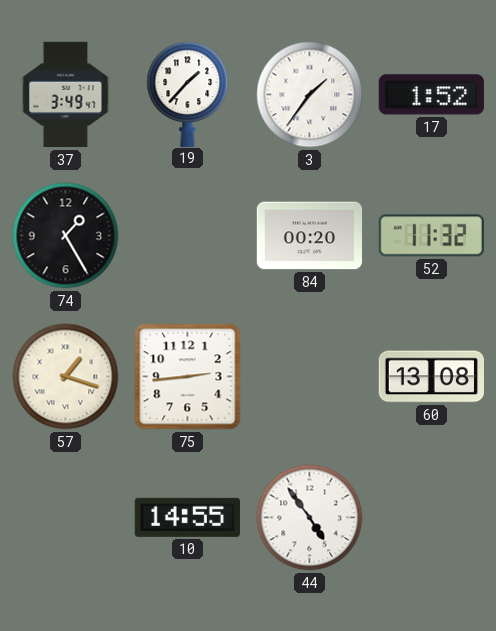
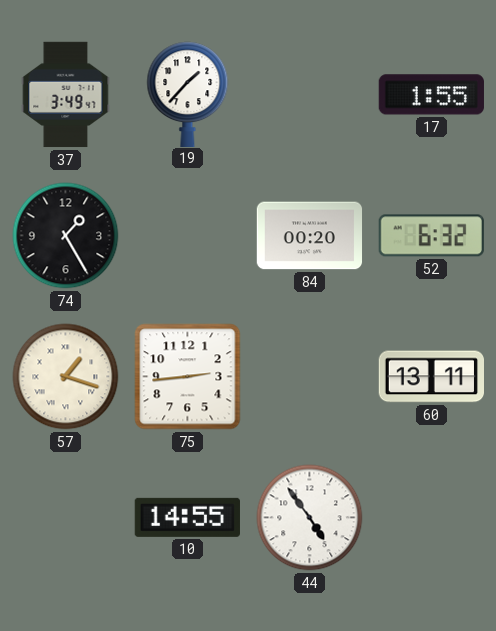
3: 1:36 -> none
17: 1:52 -> 1:55
52: 11:32 -> 6:32
60: 13:08 -> 13:11
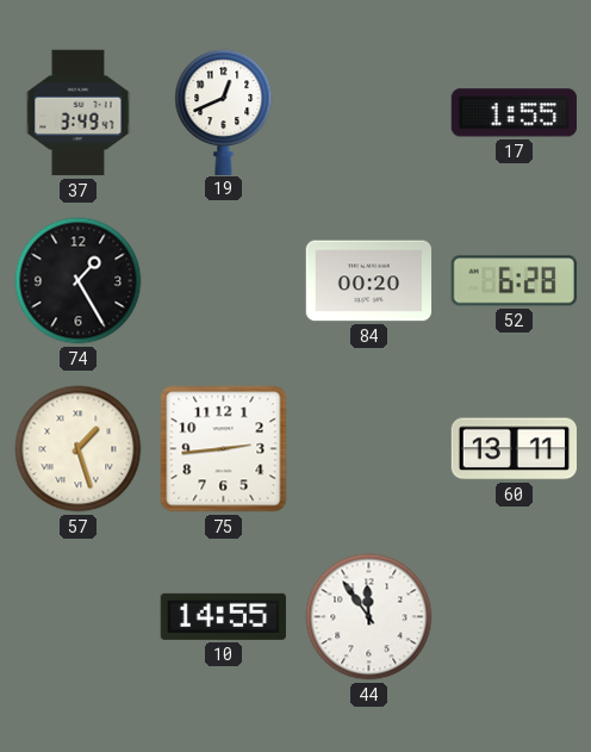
19: 1:37 -> 12:41
52: 6:32 -> 6:28
57: 1:18 -> 1:27
44: 4:54 -> 11:54
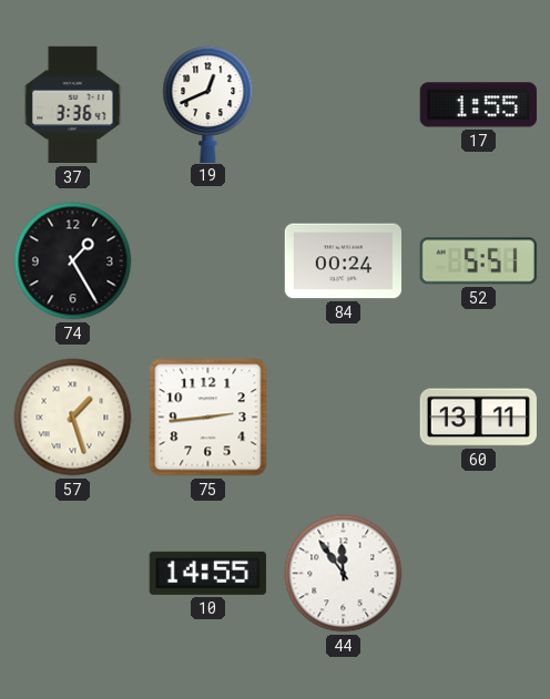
37: 3:49 -> 3:36
84: 00:20 -> 00:24
52: 6:28 -> 5:51
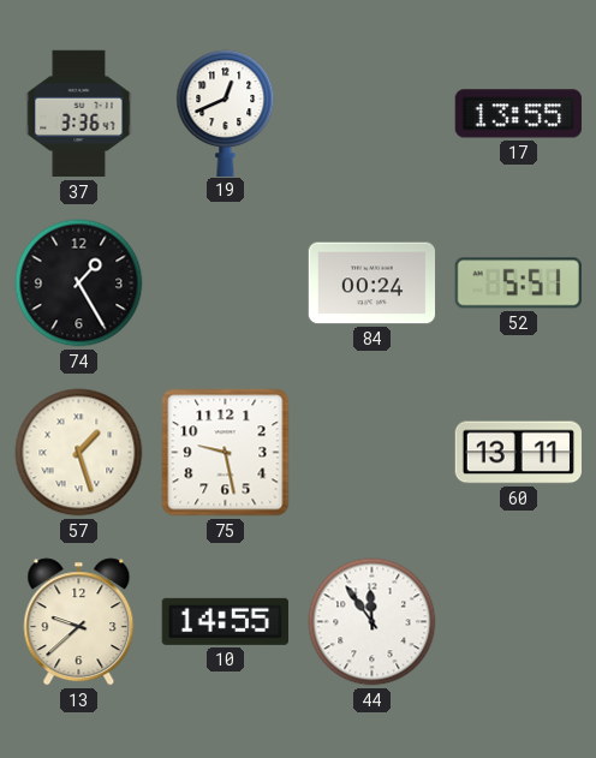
17: 1:55 -> 13:55
75: 2:44 -> 9:28
13: none -> 9:38
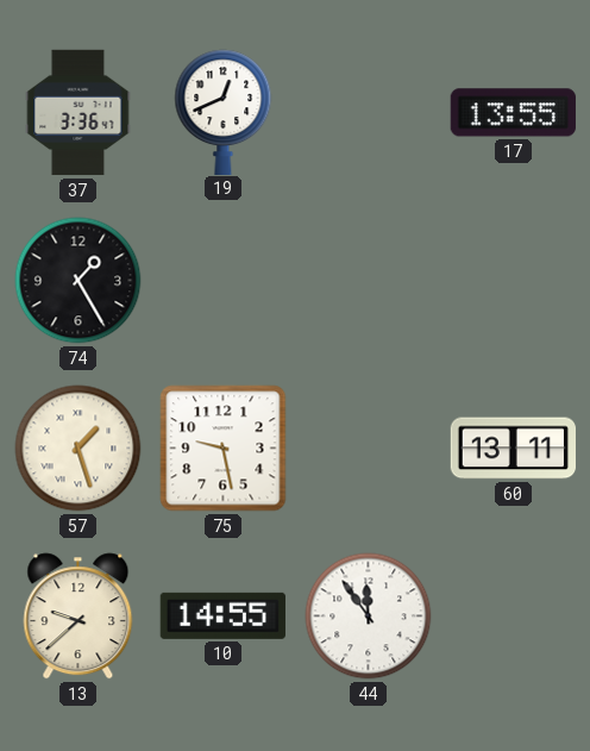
84: 00:24 -> none
52: 5:51 -> none
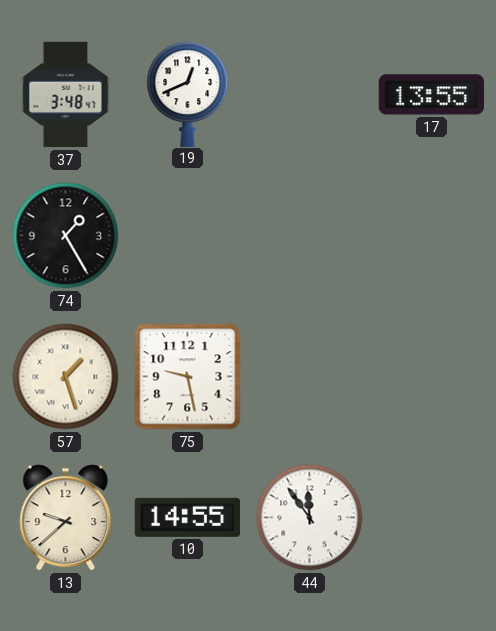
37: 3:36 -> 3:48
60: 13:11 -> none
